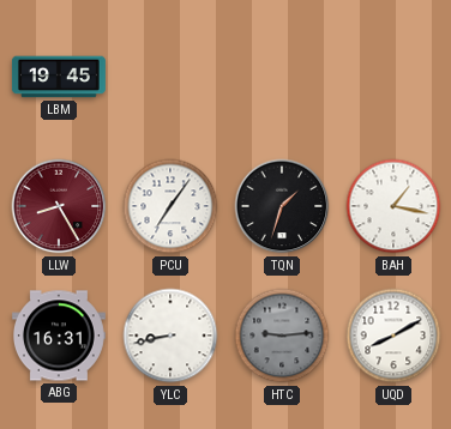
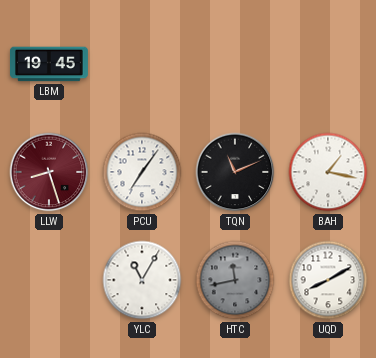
LLW: 8:25 -> 8:27
TQN: 1:33 -> 11:11
ABG: 16:31 -> none
YLC: 8:43 -> 11:05
HTC: 9:14 -> 11:43
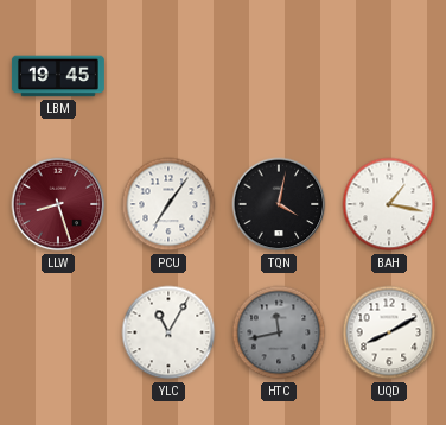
TQN: 11:11 -> 4:02
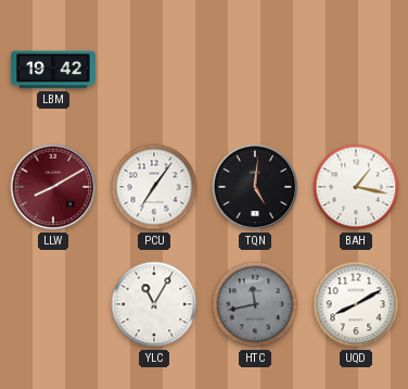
LBM: 19:45 -> 19:42
LLW: 8:27 -> 8:10
TQN: 4:02 -> 5:01
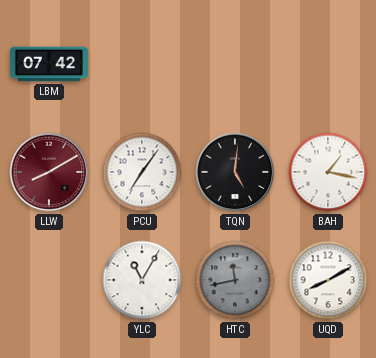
LBM: 19:42 -> 07:42
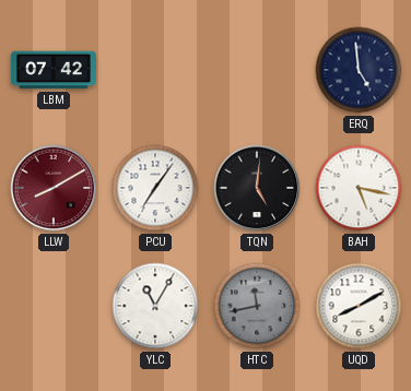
ERQ: none -> 4:59
BAH: 1:17 -> 5:17
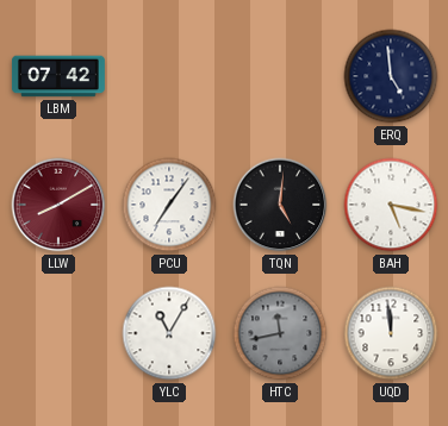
UQD: 8:10 -> 11:59
